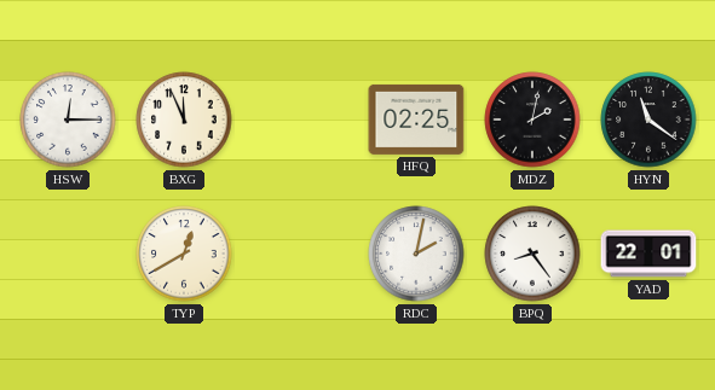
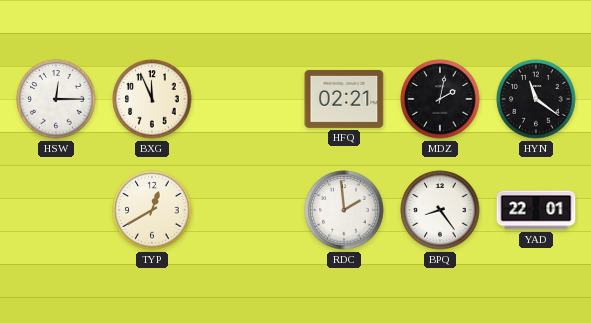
HFQ: 02:25 -> 02:21
RDC: 2:02 -> 1:59
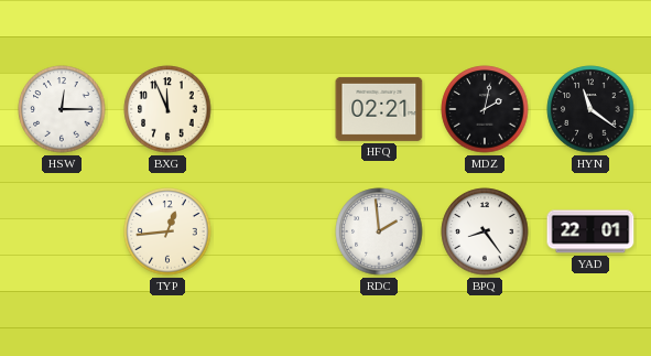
TYP: 12:40 -> 12:44
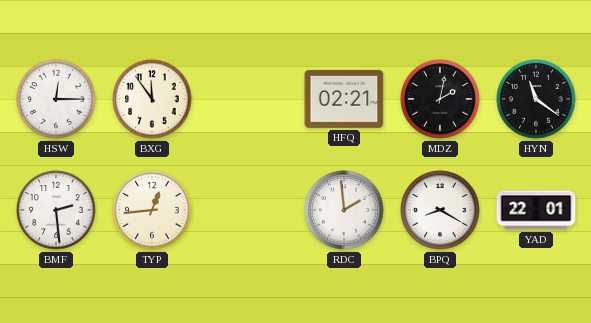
BXG: 11:56 -> 11:54
BMF: none -> 2:29
BPQ: 8:24 -> 8:20
